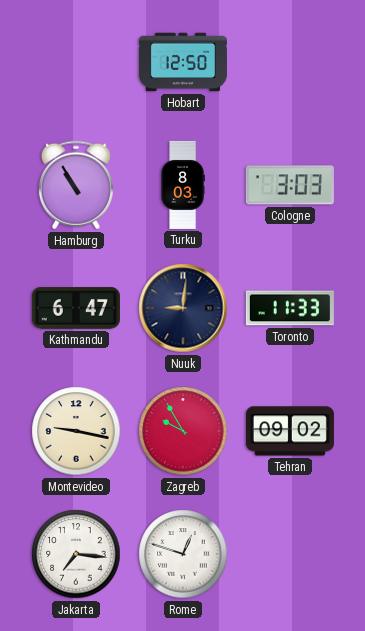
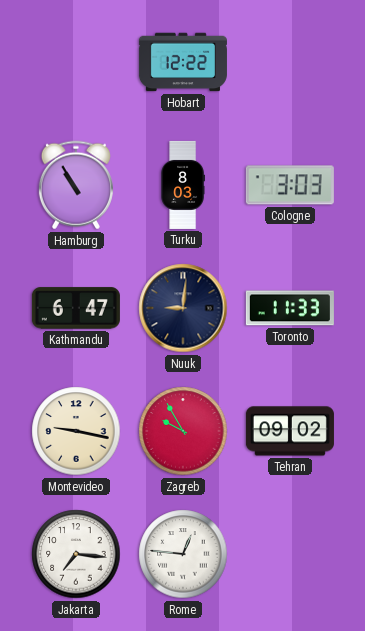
Hobart: 12:50 -> 12:22
Rome: 12:48 -> 12:46
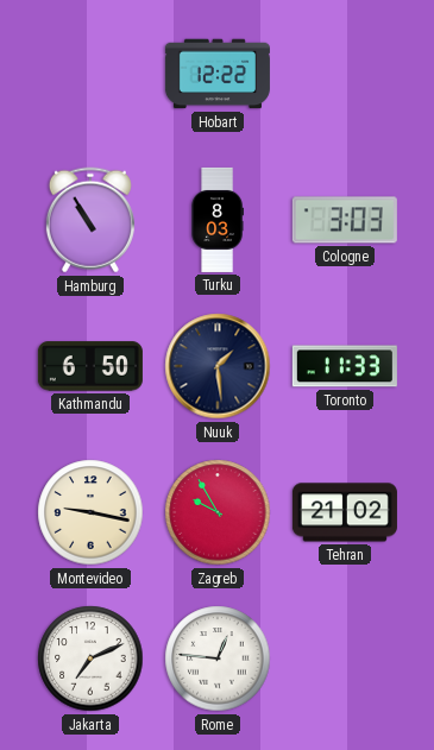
Kathmandu: 6:47 -> 6:50
Nuuk: 9:01 -> 1:29
Tehran: 09:02 -> 21:02
Jakarta: 7:16 -> 7:11
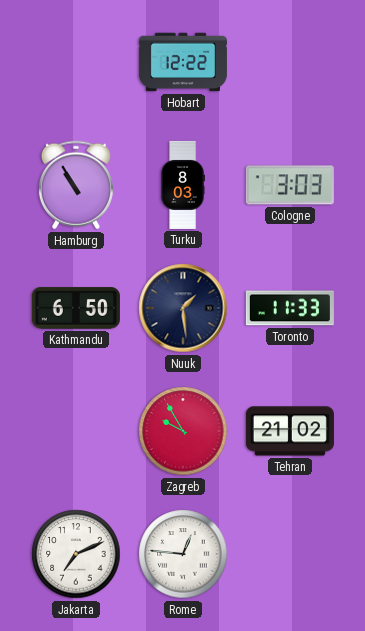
Montevideo: 9:17 -> none
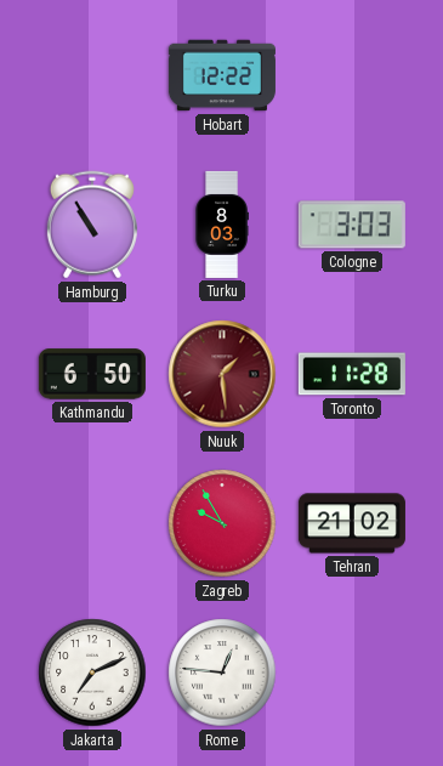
Nuuk dial: navy -> burgundy
Toronto: 11:33 -> 11:28
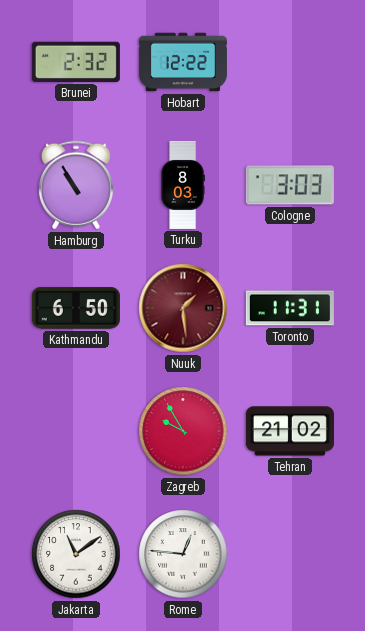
Brunei: none -> 2:32
Toronto: 11:28 -> 11:31
Jakarta: 7:11 -> 11:09
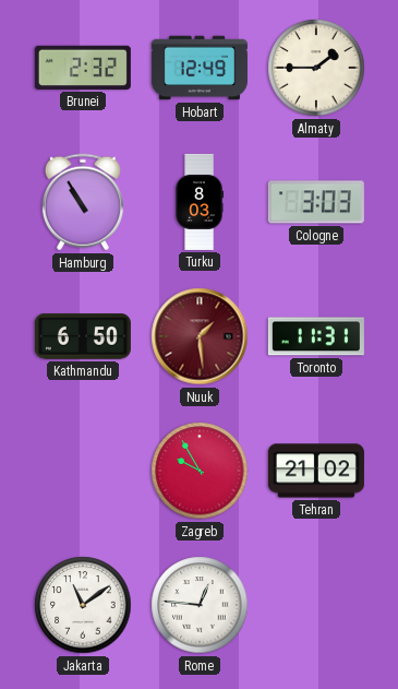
Hobart: 12:22 -> 12:49
Almaty: none -> 1:45
